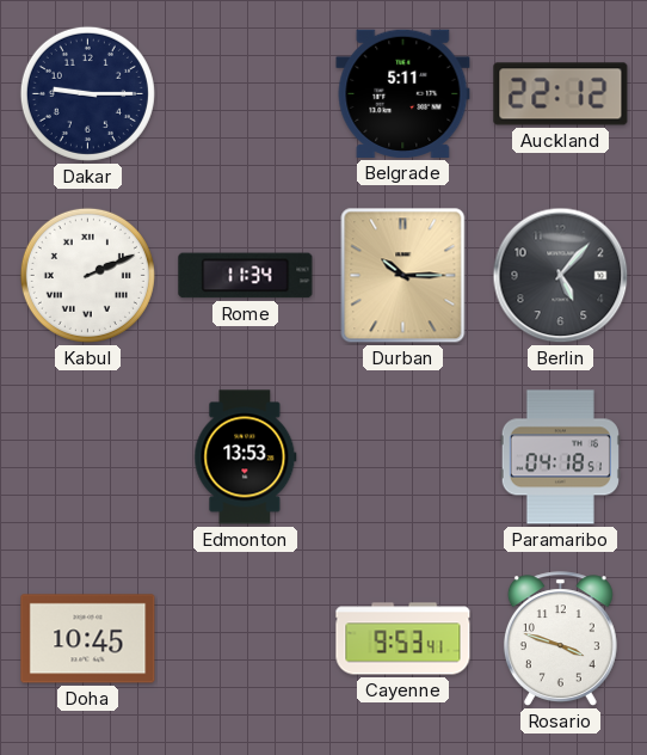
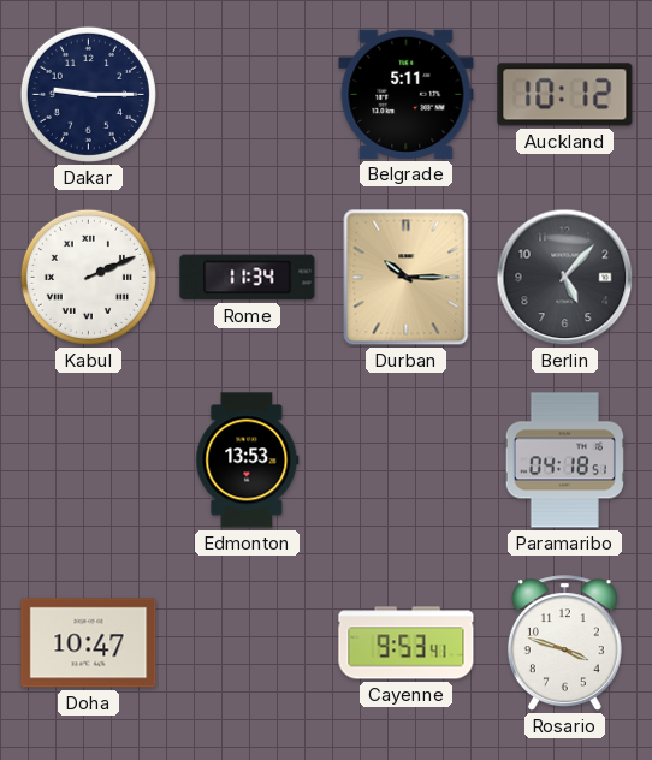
Auckland: 22:12 -> 10:12
Doha: 10:45 -> 10:47
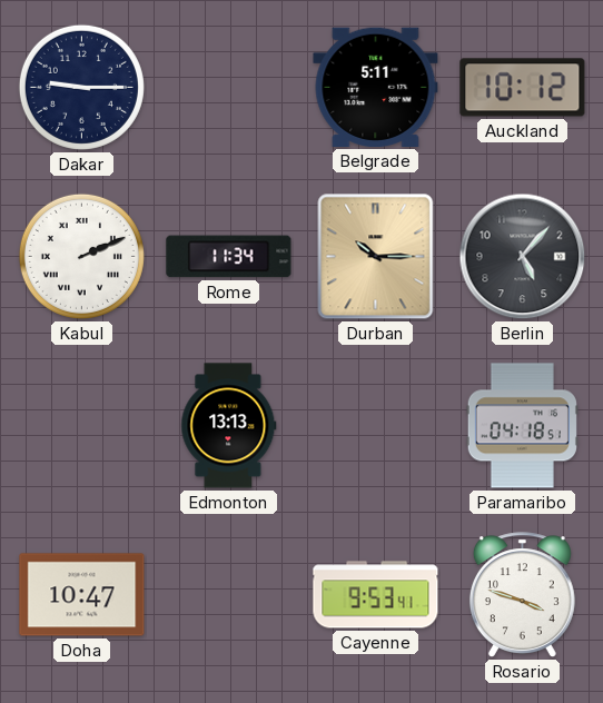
Edmonton: 13:53 -> 13:13
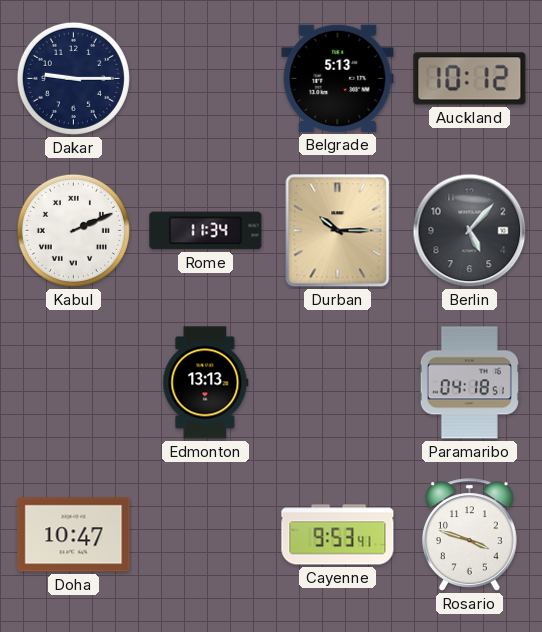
Belgrade: 5:11 -> 5:13
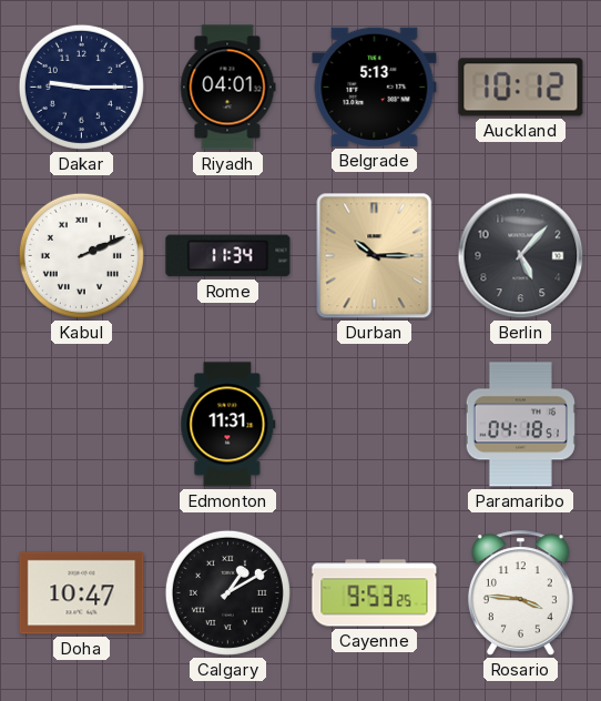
Riyadh: none -> 04:01
Edmonton: 13:13 -> 11:31
Calgary: none -> 1:10
Cayenne: 9:53:41 -> 9:53:25
Rosario: 3:48 -> 3:46
